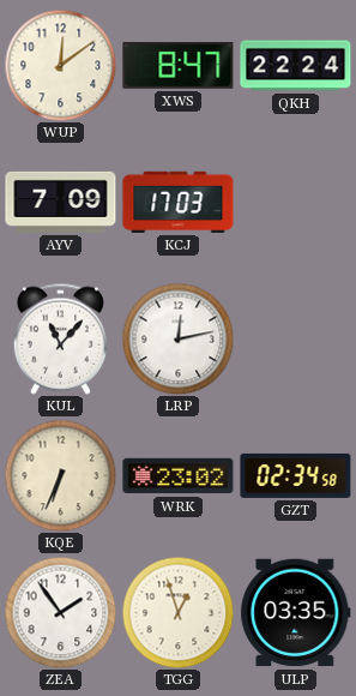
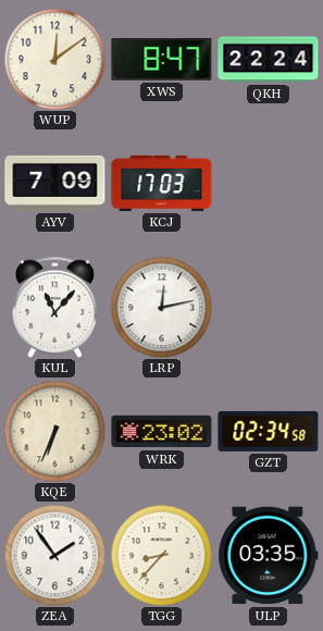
TGG: 12:57 -> 8:37
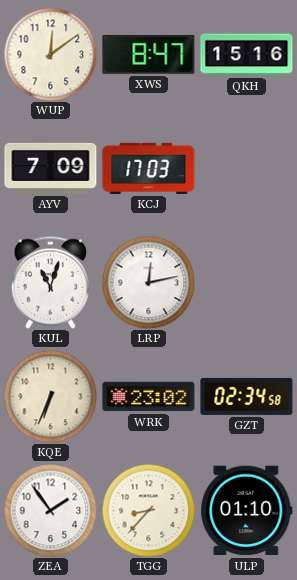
QKH: 22:24 -> 15:16
KUL: 11:07 -> 11:03
ULP: 03:35 -> 01:10
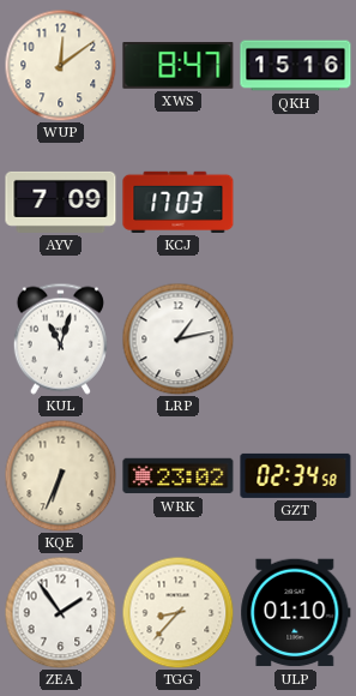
LRP: 12:13 -> 1:13
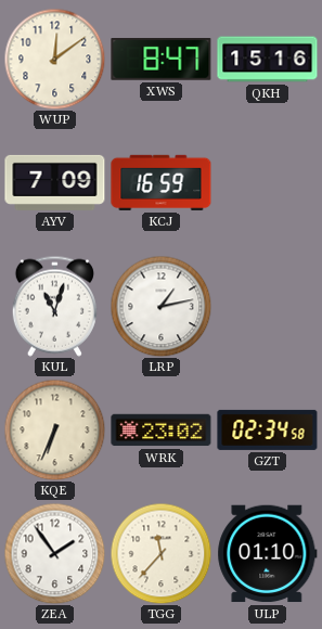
KCJ: 17:03 -> 16:59
TGG: 8:37 -> 11:37
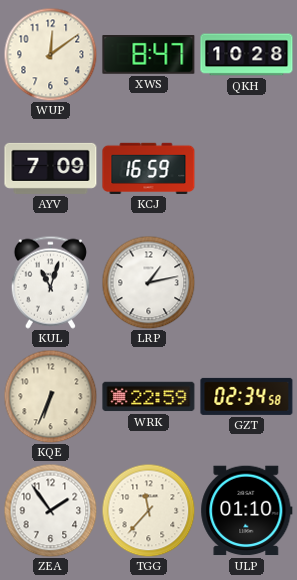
QKH: 15:16 -> 10:28
WRK: 23:02 -> 22:59
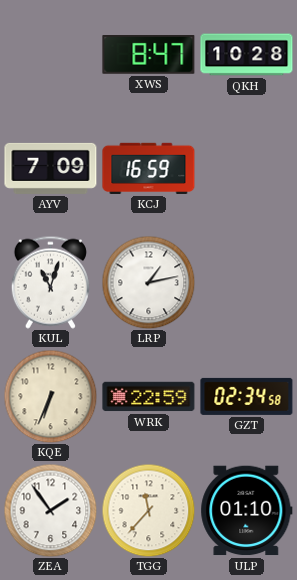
WUP: 12:09 -> none
